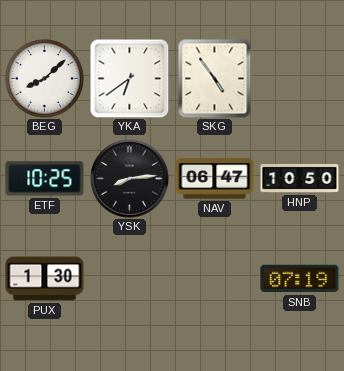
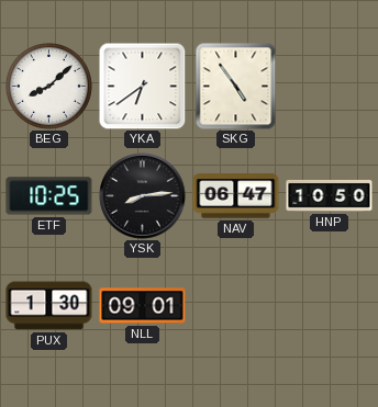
NLL: none -> 09:01
SNB: 07:19 -> none
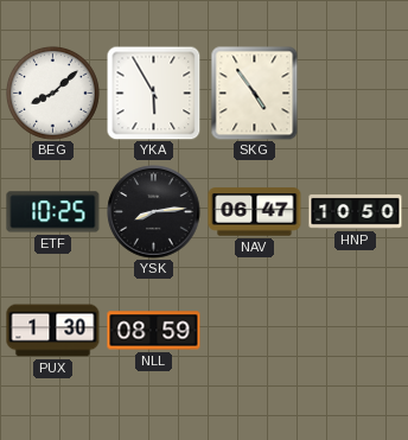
YKA: 6:39 -> 5:55
NLL: 09:01 -> 08:59
